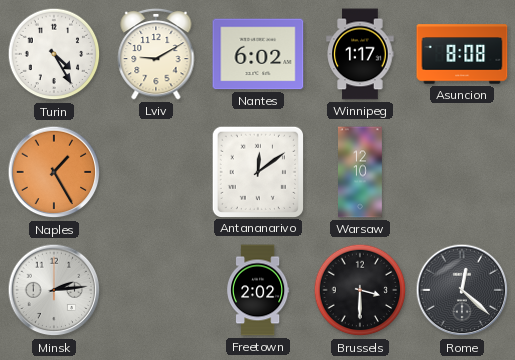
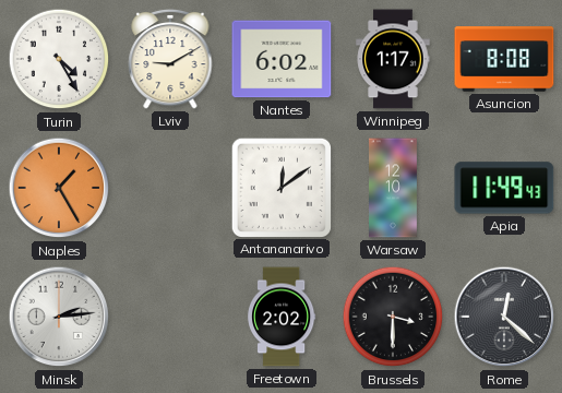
Apia: none -> 11:49
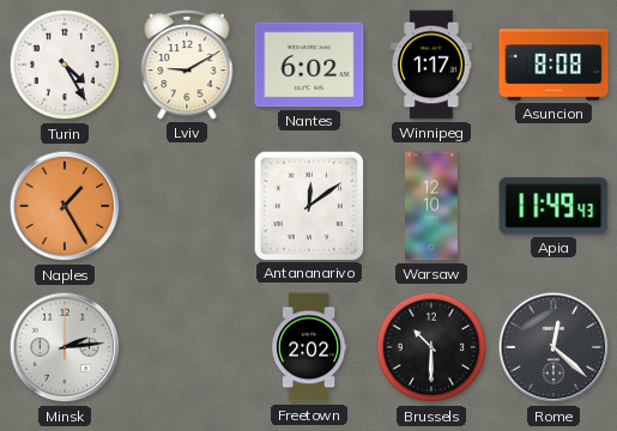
Brussels: 3:30 -> 10:30
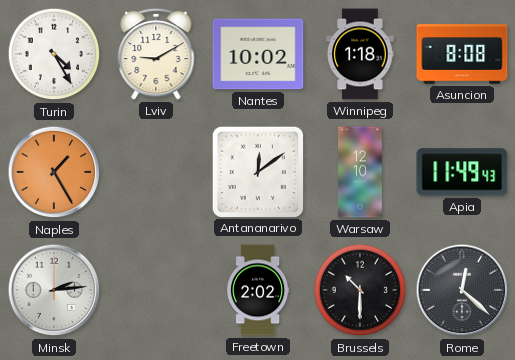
Nantes: 6:02 -> 10:02
Winnipeg: 1:17 -> 1:18
